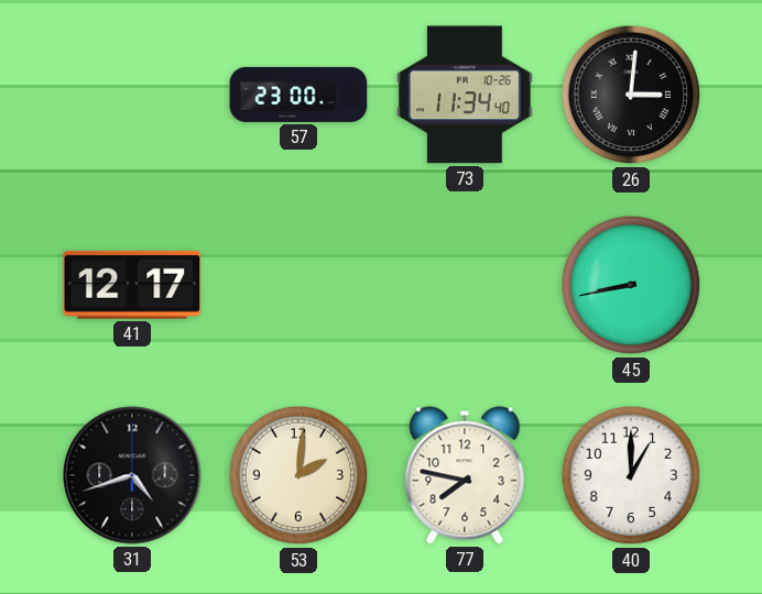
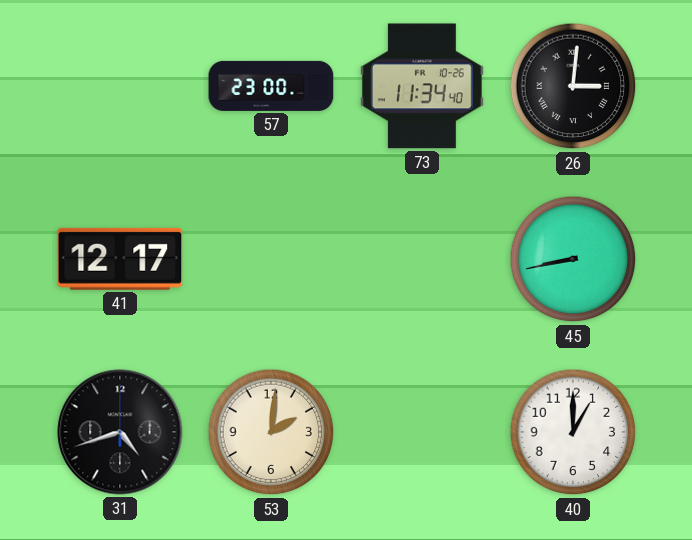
77: 7:47 -> none
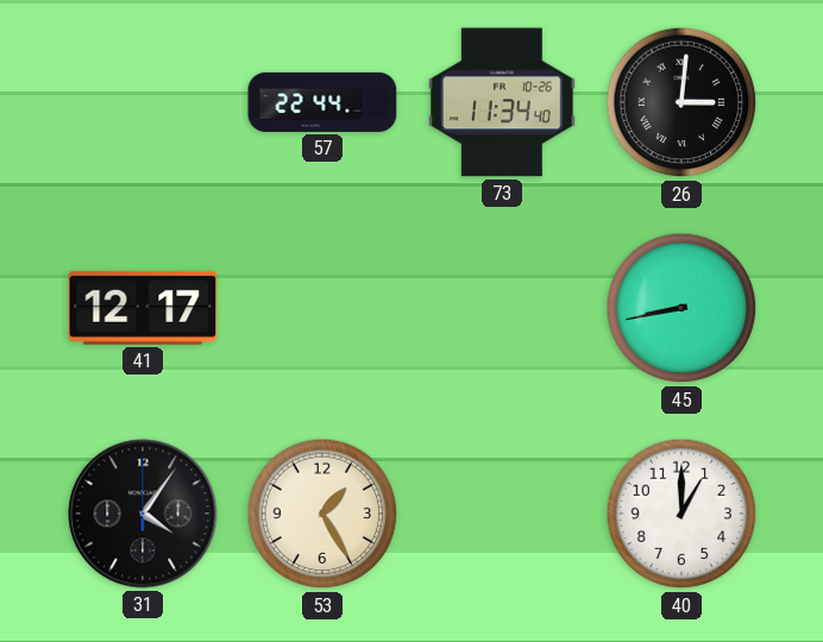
57: 23:00 -> 22:44
31: 4:42 -> 4:06
53: 2:01 -> 1:25
